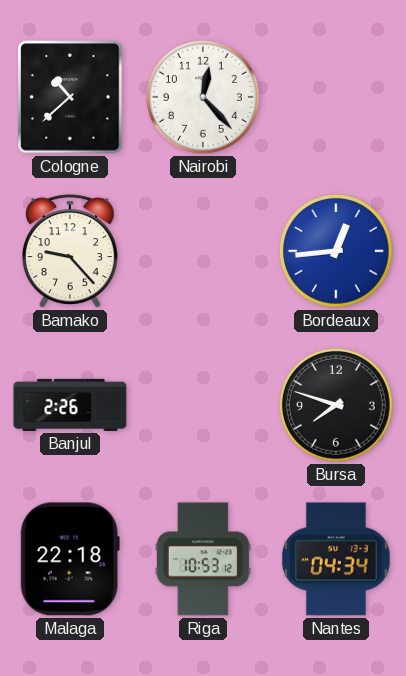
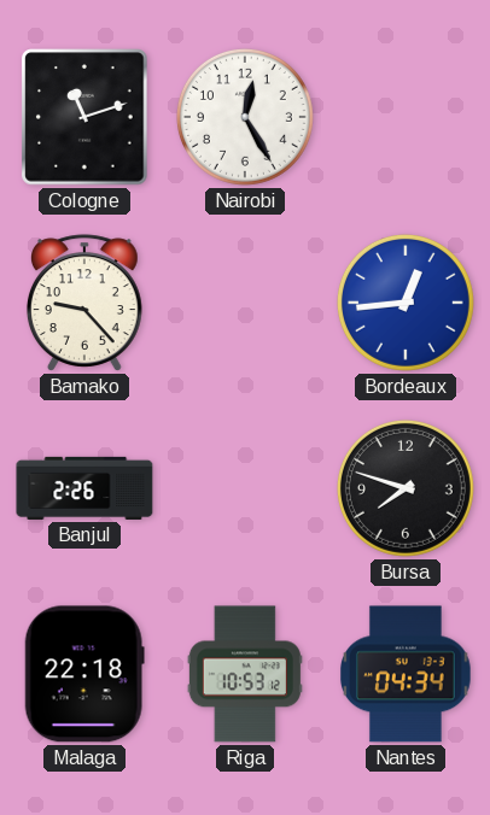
Cologne: 10:38 -> 11:12
Nairobi: 12:23 -> 12:25
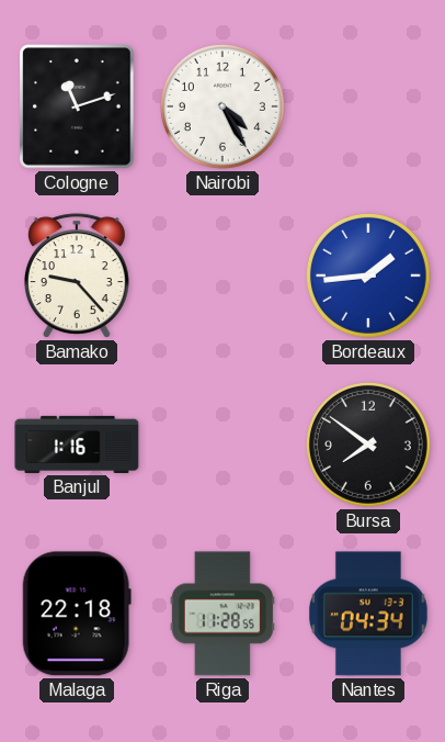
Nairobi: 12:25 -> 4:25
Bordeaux: 12:44 -> 1:44
Banjul: 2:26 -> 1:16
Bursa: 7:48 -> 7:51
Riga: 10:53 -> 11:28
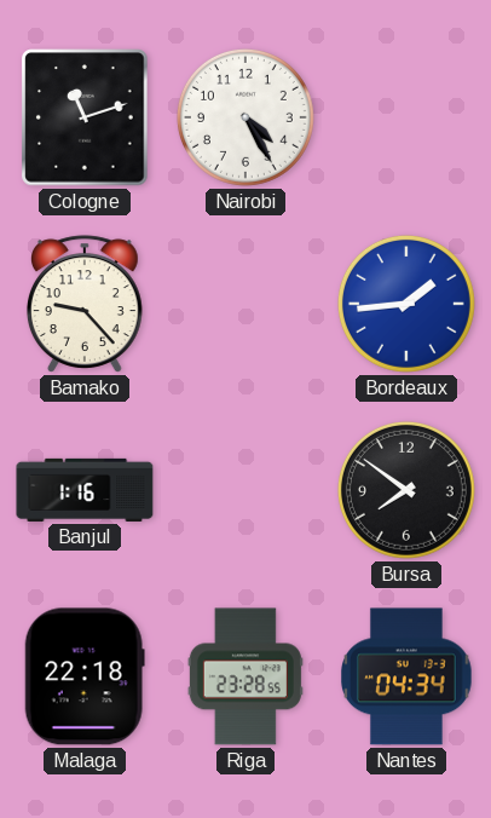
Riga: 11:28 -> 23:28
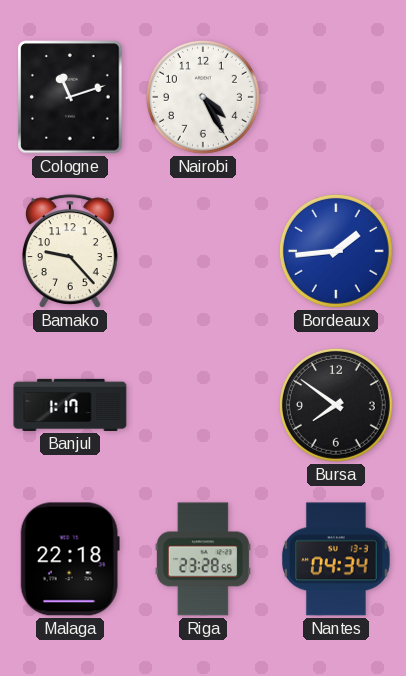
Banjul: 1:16 -> 1:17
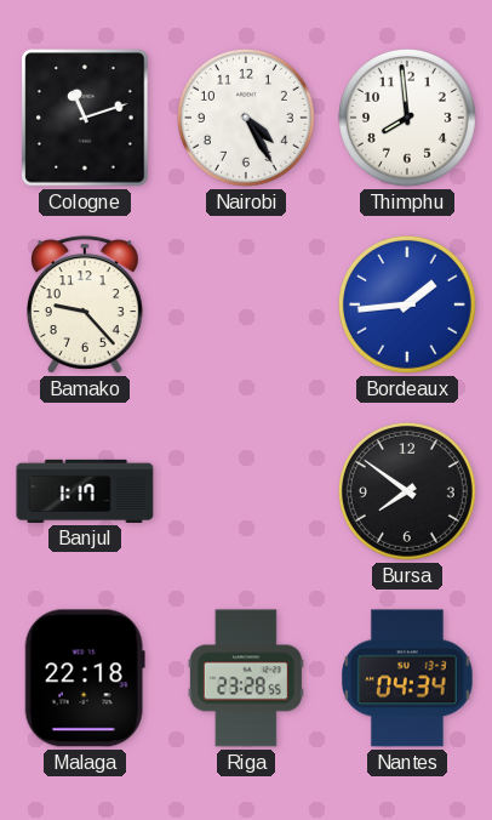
Thimphu: none -> 7:59
